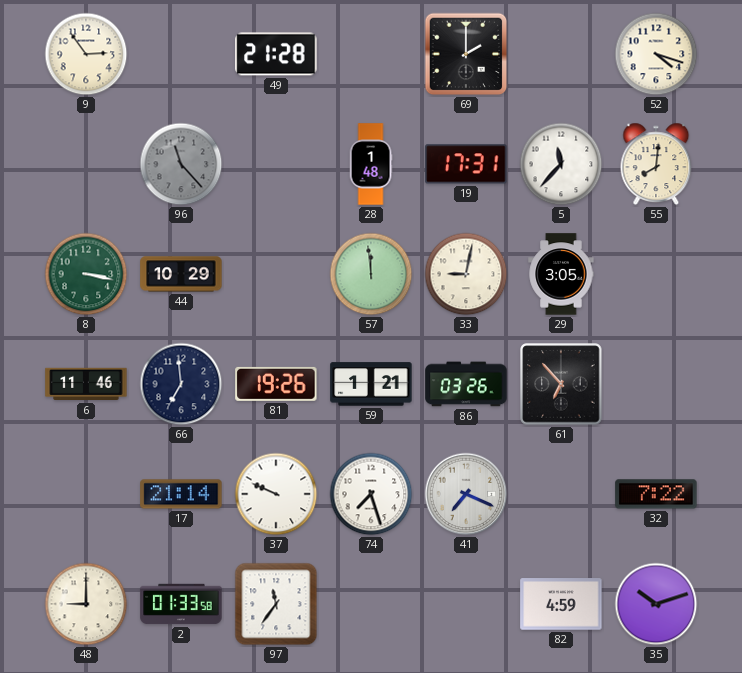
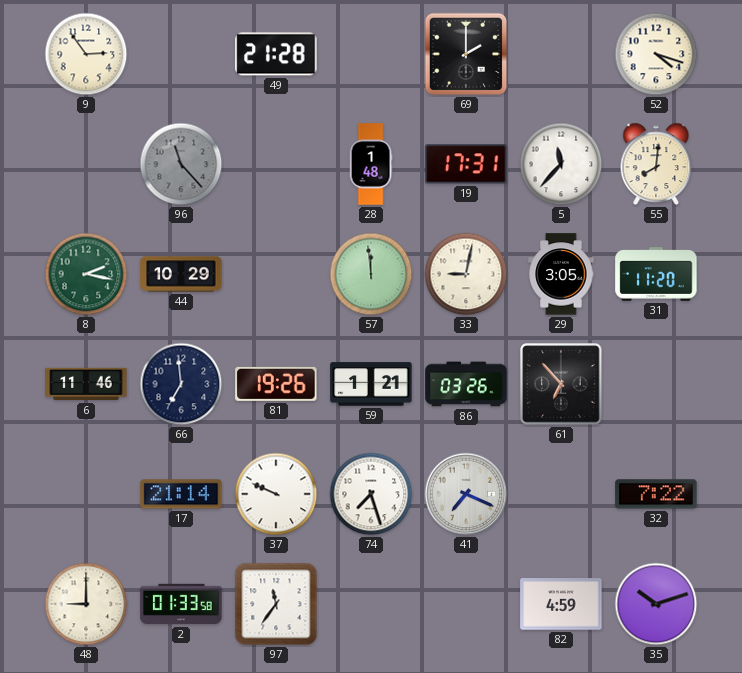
8: 3:17 -> 2:17
31: none -> 11:20
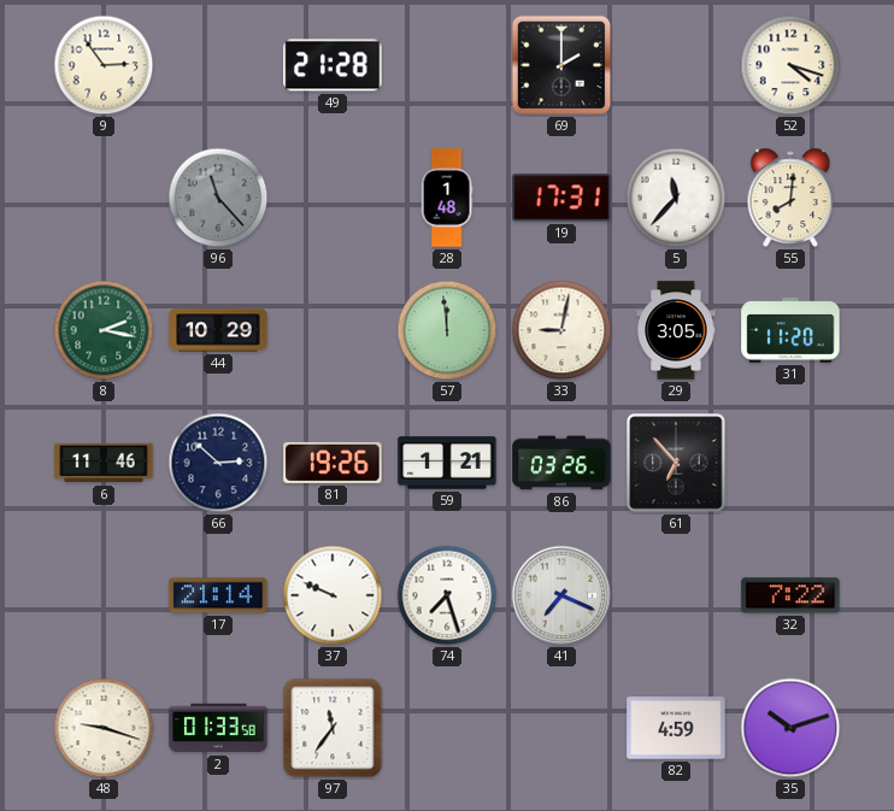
66: 6:59 -> 2:52
48: 9:00 -> 9:18
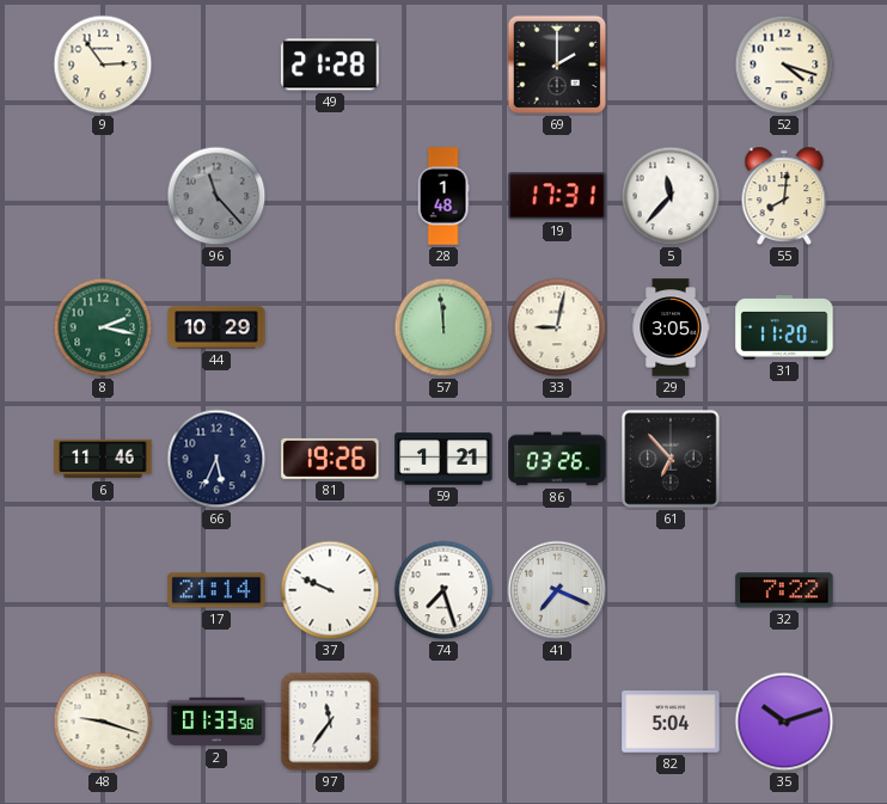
66: 2:52 -> 5:34
82: 4:59 -> 5:04
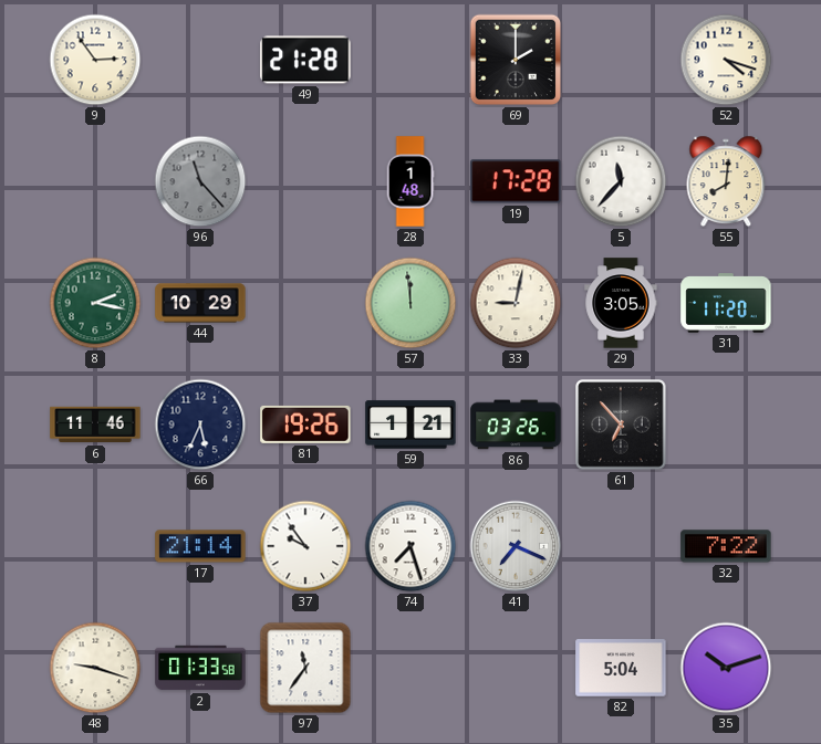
19: 17:31 -> 17:28
37: 9:49 -> 9:54
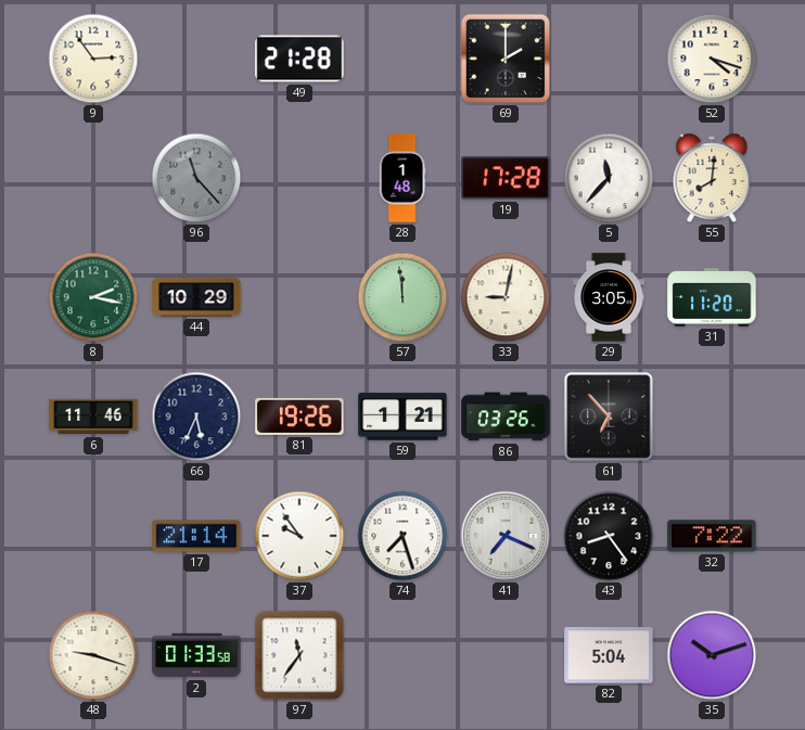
43: none -> 8:24
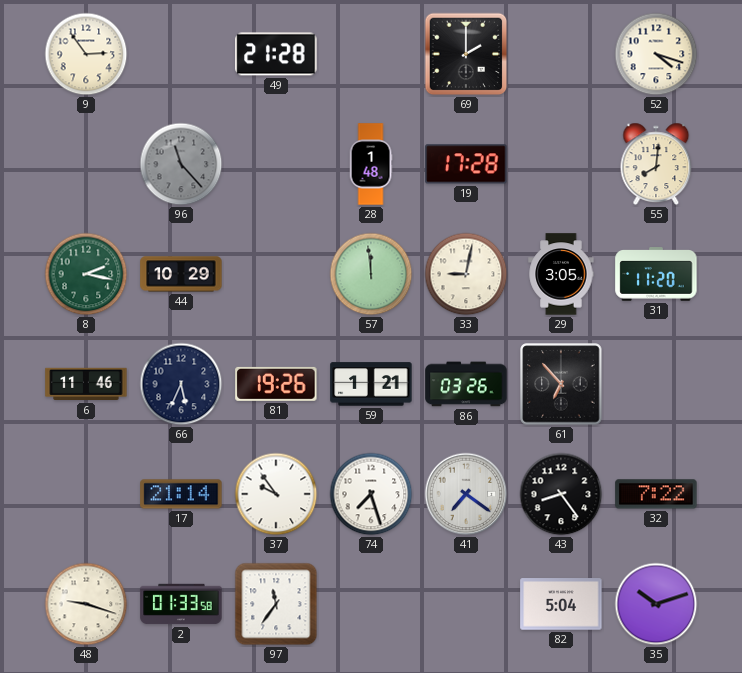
5: 11:37 -> none
41: 7:19 -> 7:21
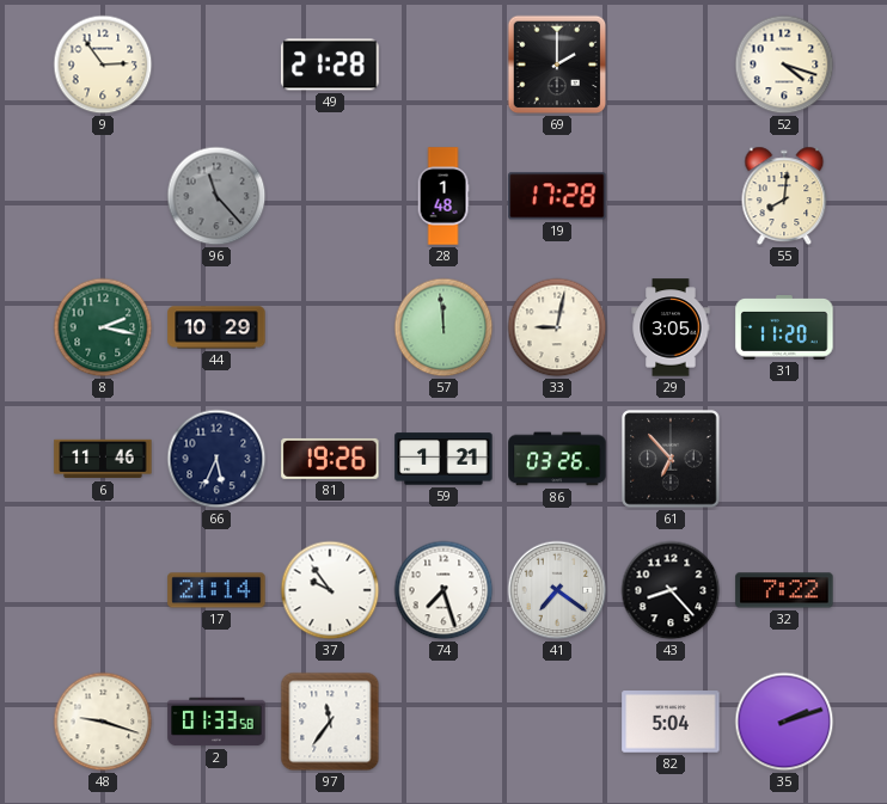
43: 8:24 -> 8:23
35: 10:12 -> 2:12
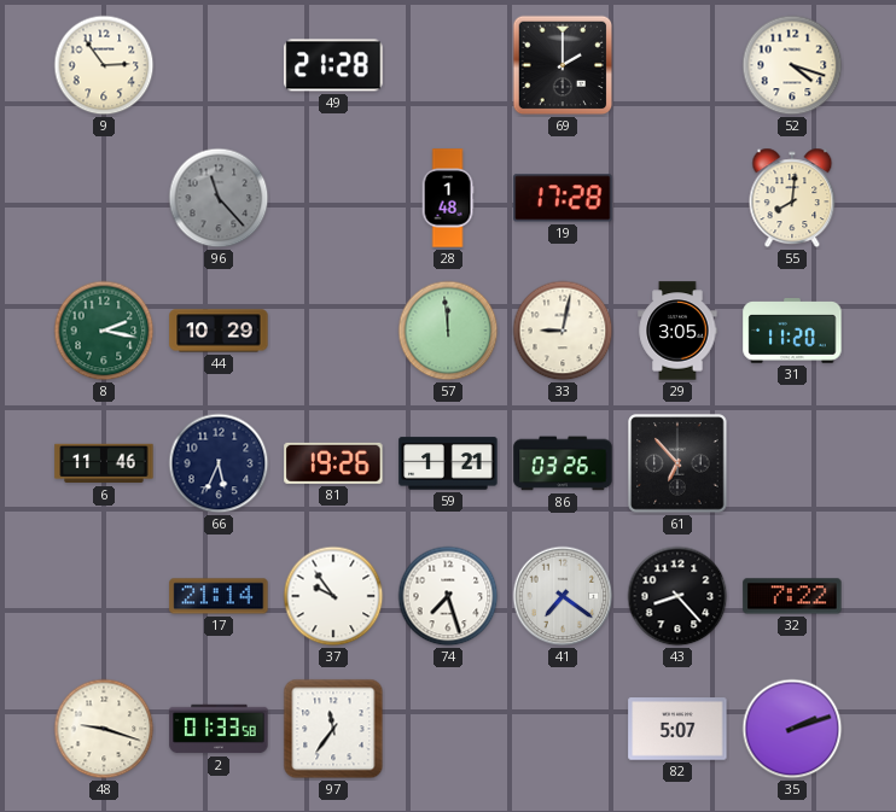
82: 5:04 -> 5:07
